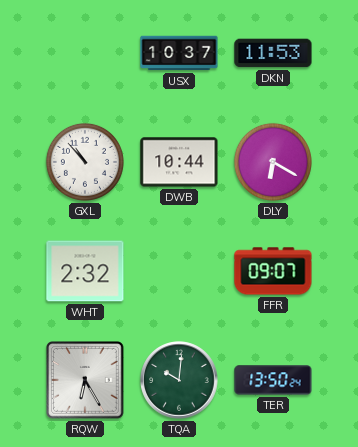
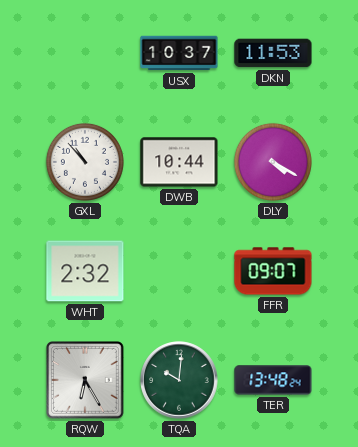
DLY: 6:20 -> 4:20
TER: 13:50 -> 13:48
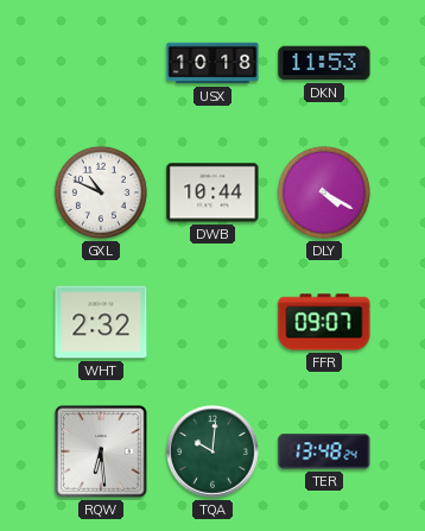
USX: 10:37 -> 10:18
GXL: 10:53 -> 10:49
RQW: 6:25 -> 6:29
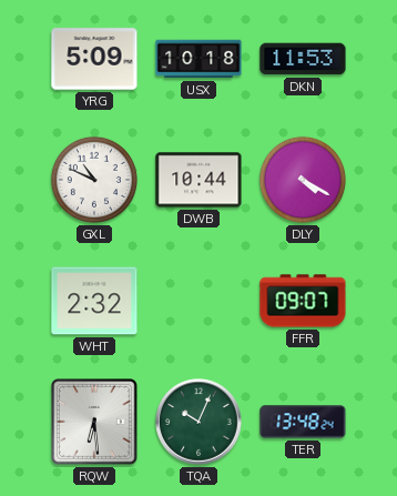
YRG: none -> 5:09
TQA: 10:01 -> 10:04
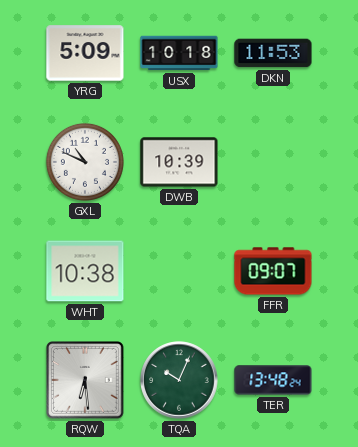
DWB: 10:44 -> 10:39
DLY: 4:20 -> none
WHT: 2:32 -> 10:38
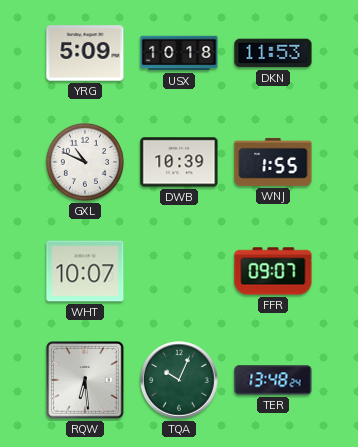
WNJ: none -> 1:55
WHT: 10:38 -> 10:07
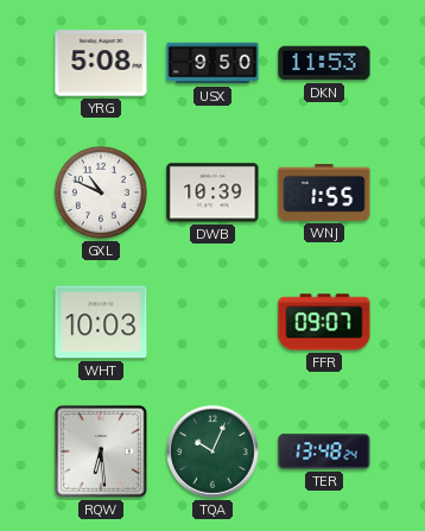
YRG: 5:09 -> 5:08
USX: 10:18 -> 9:50
WHT: 10:07 -> 10:03
